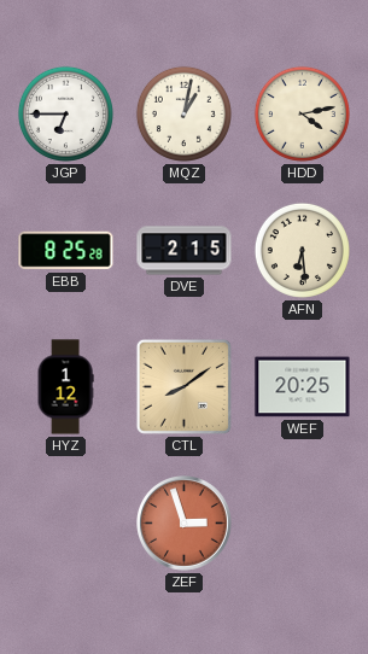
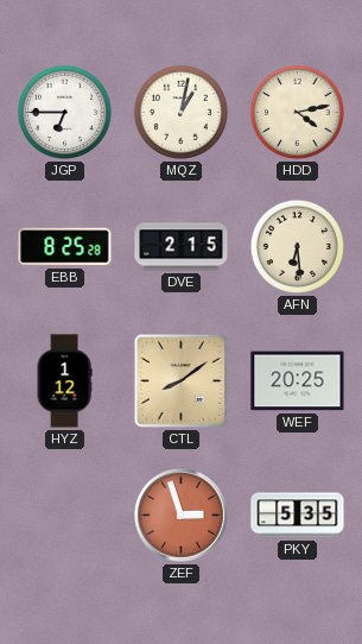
PKY: none -> 5:35
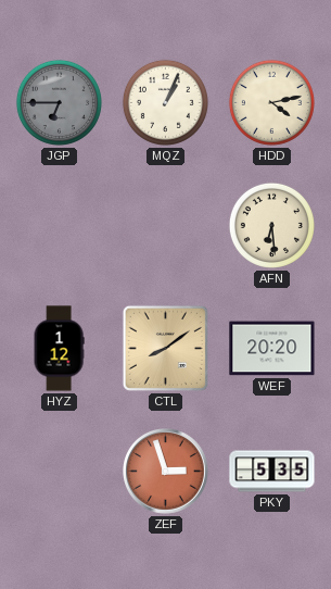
JGP dial: white -> grey
MQZ: 1:02 -> 1:04
EBB: 8:25 -> none
DVE: 2:15 -> none
WEF: 20:25 -> 20:20
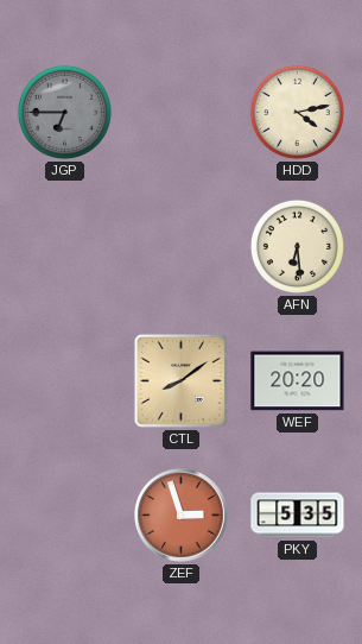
MQZ: 1:04 -> none
HYZ: 1:12 -> none
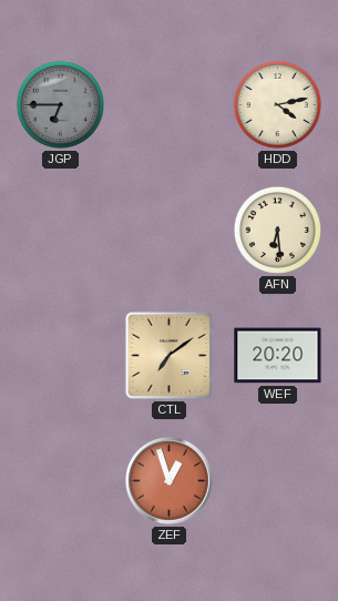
CTL: 8:09 -> 7:09
ZEF: 2:57 -> 12:57
PKY: 5:35 -> none
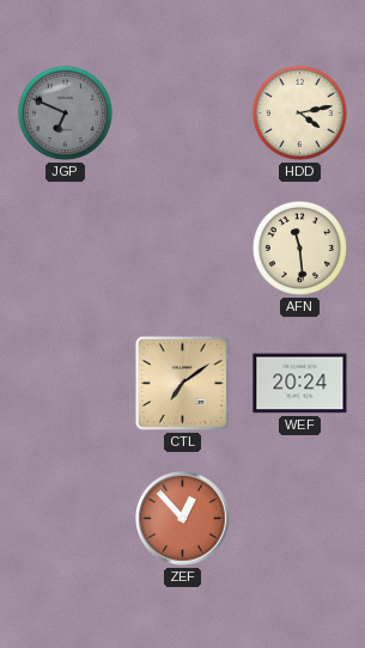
JGP: 6:45 -> 6:49
AFN: 6:29 -> 11:29
WEF: 20:20 -> 20:24
ZEF: 12:57 -> 12:53
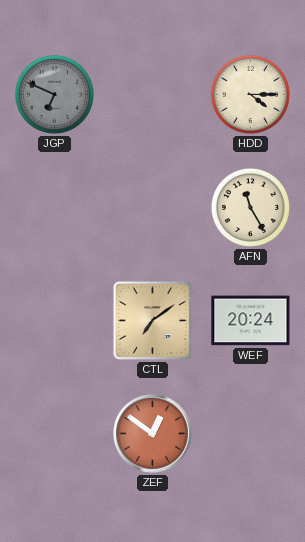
HDD: 4:13 -> 4:15
AFN: 11:29 -> 11:25
ZEF: 12:53 -> 12:51
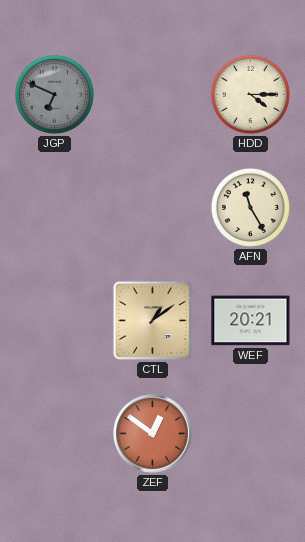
CTL: 7:09 -> 1:09
WEF: 20:24 -> 20:21
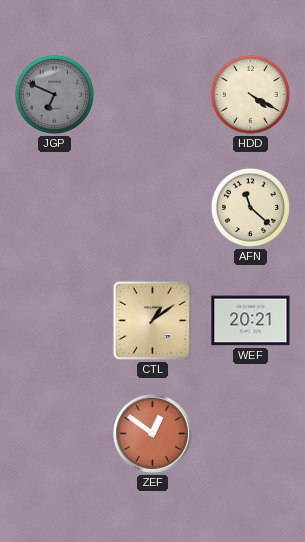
HDD: 4:15 -> 4:20
AFN: 11:25 -> 11:22
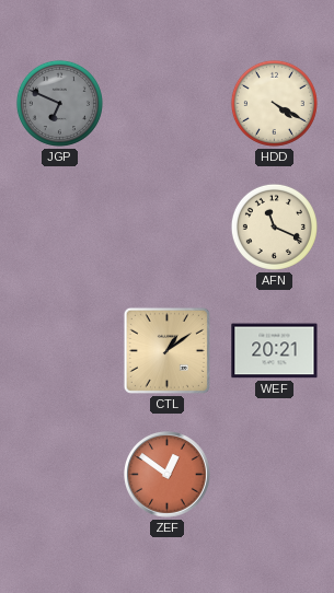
AFN: 11:22 -> 11:19
